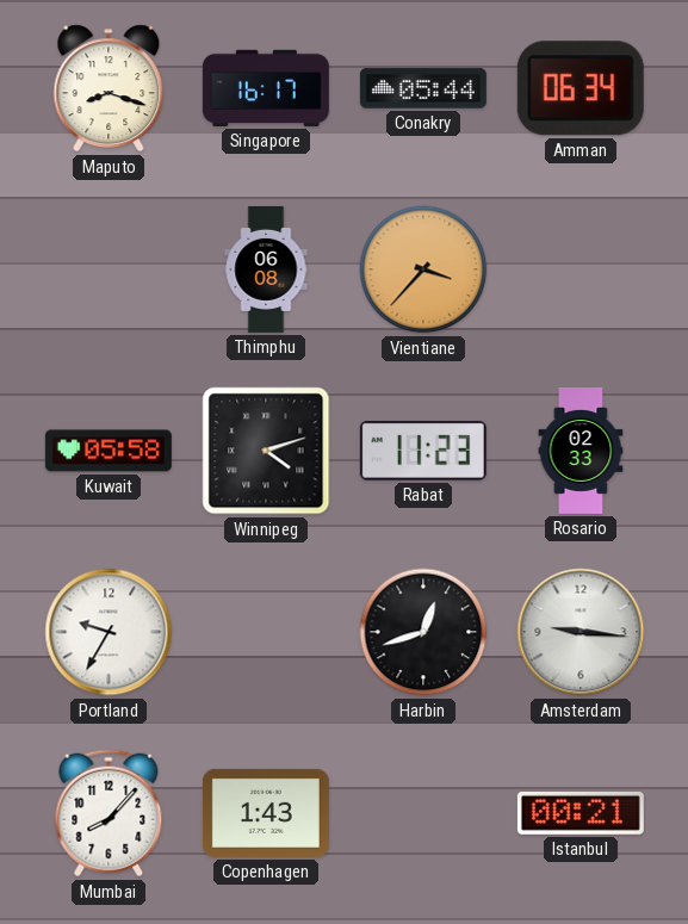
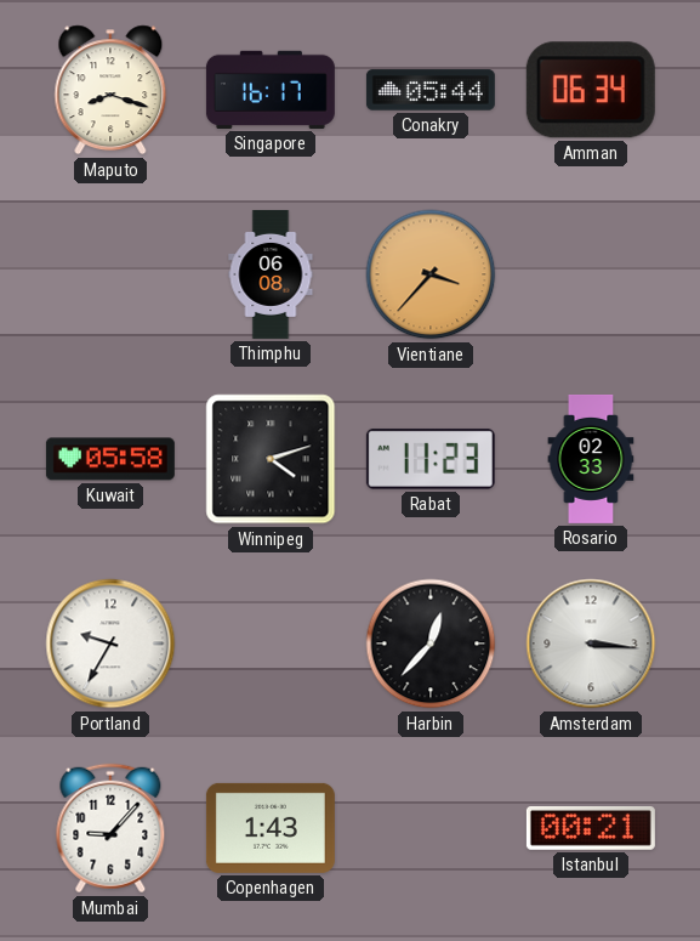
Harbin: 12:42 -> 12:37
Amsterdam: 9:16 -> 3:16
Mumbai: 8:07 -> 9:07
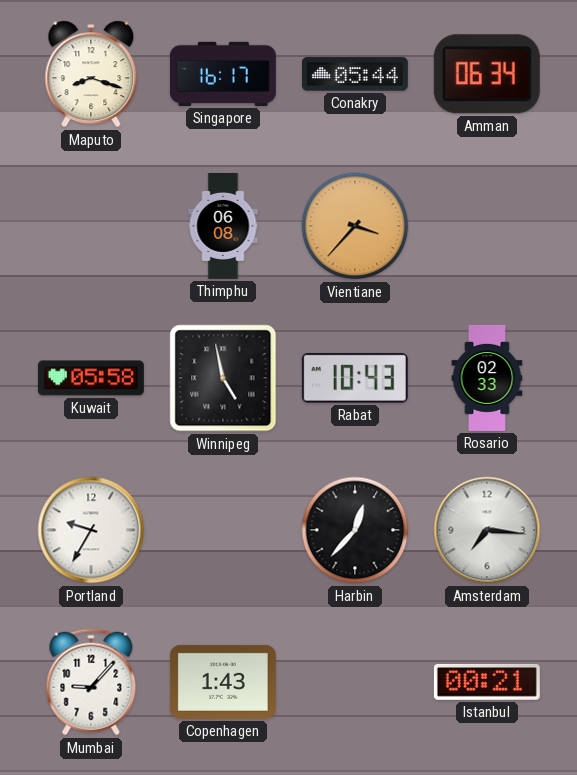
Winnipeg: 4:12 -> 4:58
Rabat: 11:23 -> 10:43
Amsterdam: 3:16 -> 7:16
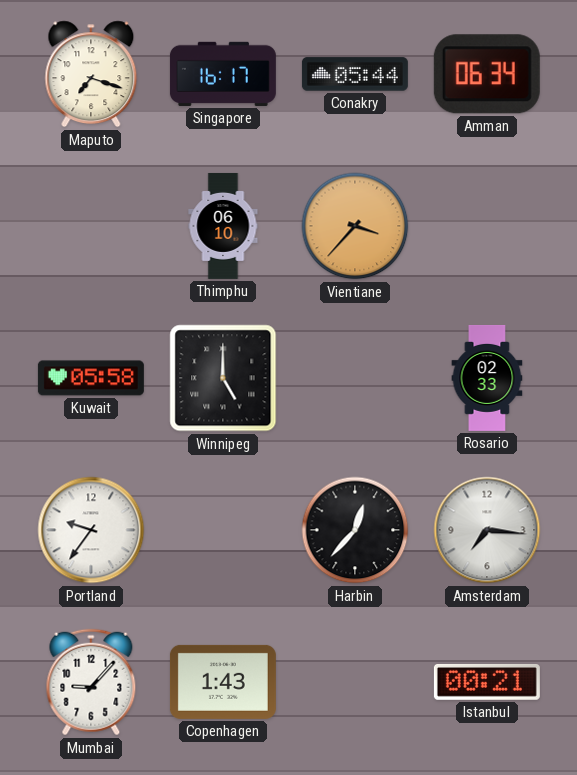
Maputo: 8:18 -> 7:18
Thimphu: 06:08 -> 06:10
Winnipeg: 4:58 -> 5:00
Rabat: 10:43 -> none
Portland: 9:35 -> 9:36
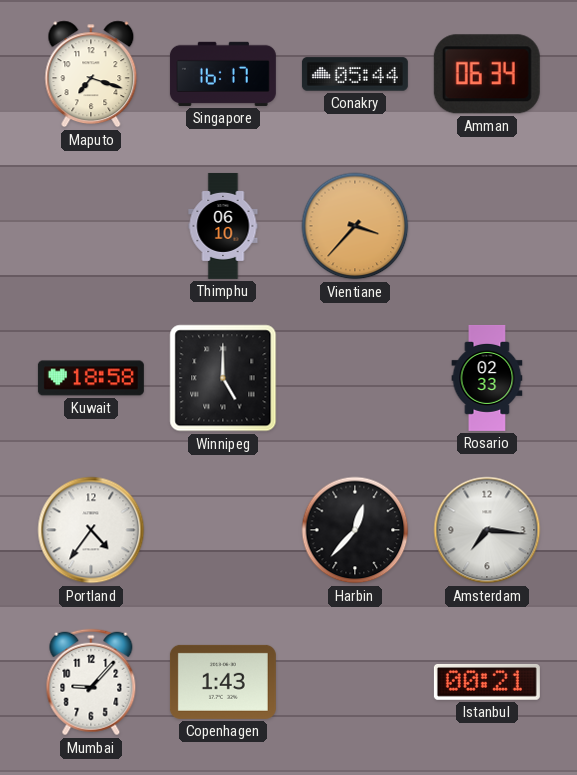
Kuwait: 05:58 -> 18:58
Portland: 9:36 -> 4:36
